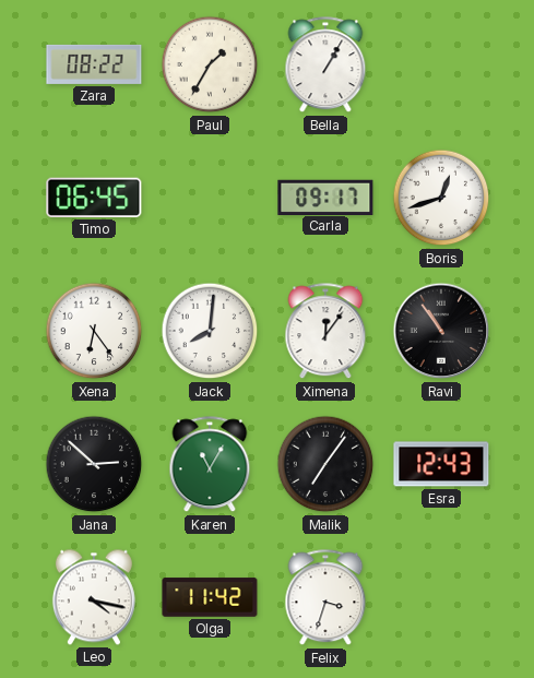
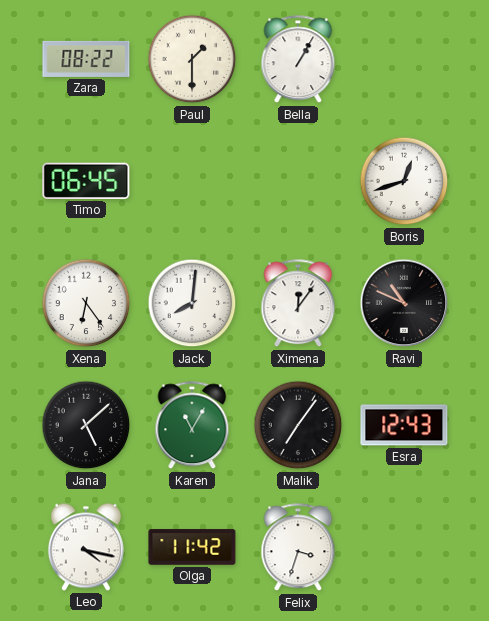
Paul: 1:35 -> 1:30
Carla: 09:17 -> none
Ravi: 10:54 -> 10:49
Jana: 2:52 -> 5:08
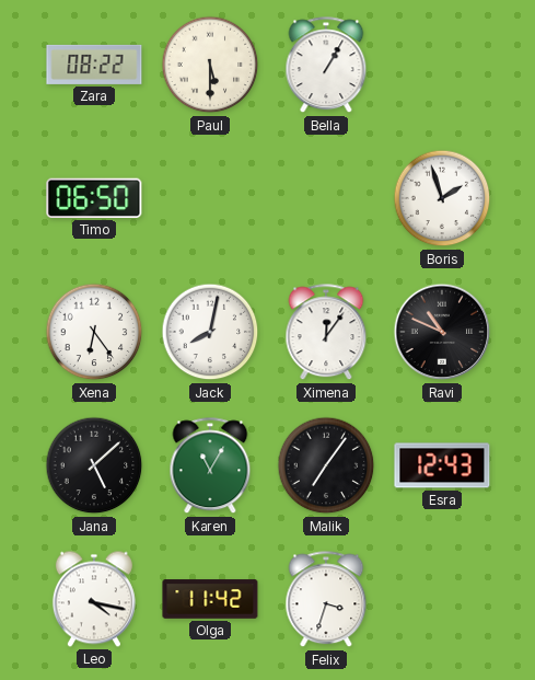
Paul: 1:30 -> 5:30
Timo: 06:45 -> 06:50
Boris: 12:42 -> 1:57
Jack: 8:01 -> 8:02
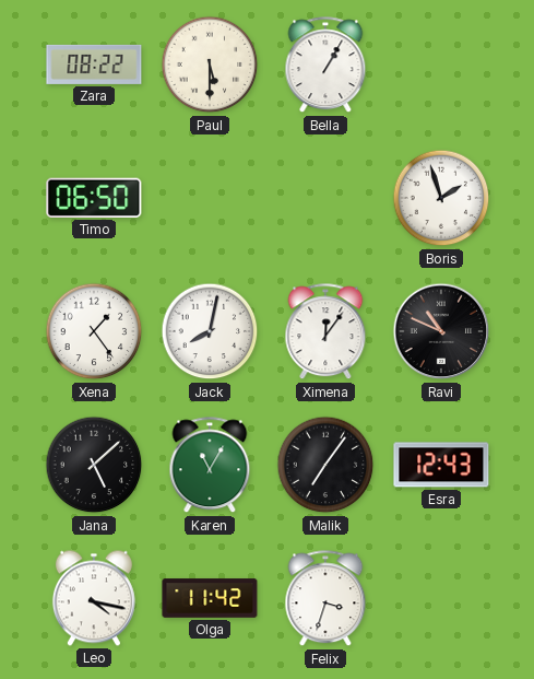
Xena: 6:24 -> 1:24
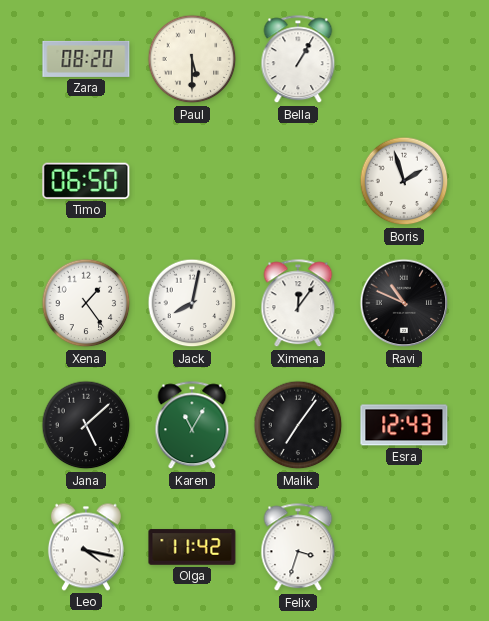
Zara: 08:22 -> 08:20
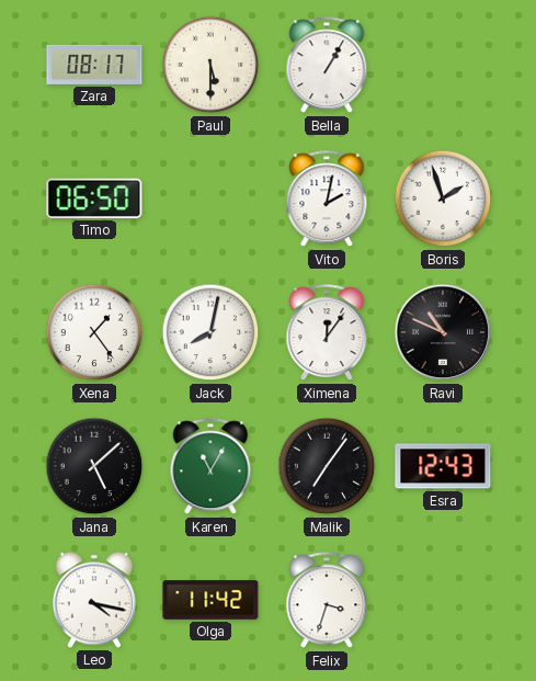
Zara: 08:20 -> 08:17
Vito: none -> 2:02
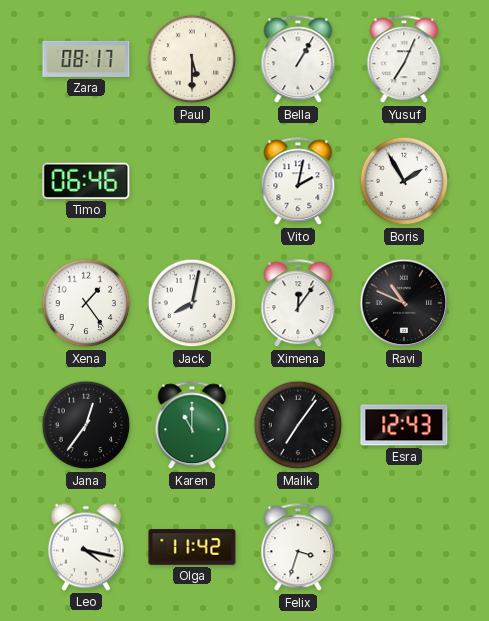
Yusuf: none -> 7:04
Timo: 06:50 -> 06:46
Boris: 1:57 -> 1:55
Jana: 5:08 -> 12:36
Karen: 11:05 -> 11:00
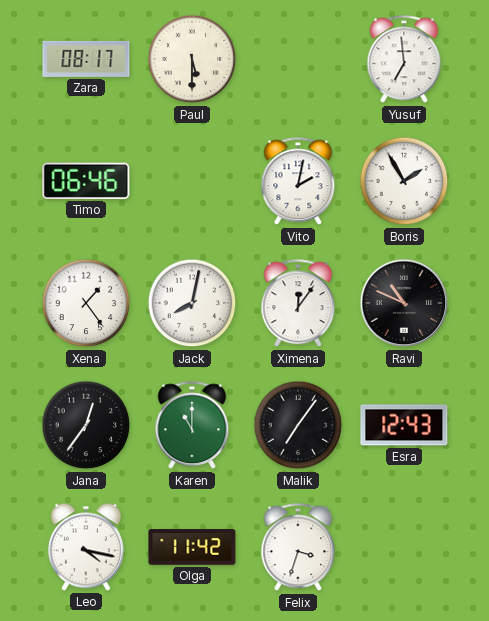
Bella: 1:05 -> none
Yusuf: 7:04 -> 6:59
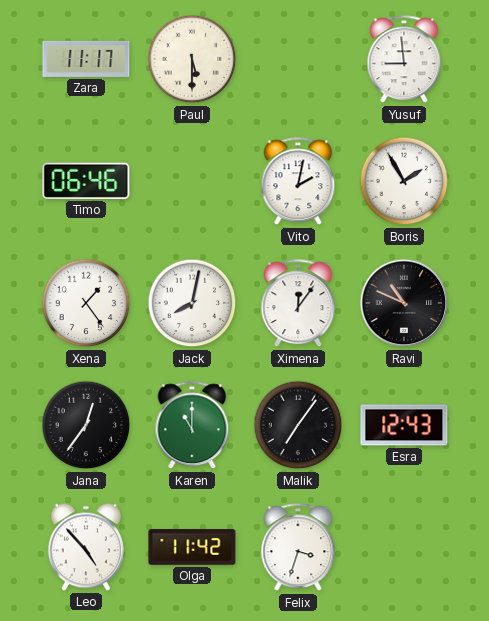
Zara: 08:17 -> 11:17
Yusuf: 6:59 -> 8:59
Leo: 4:17 -> 4:53
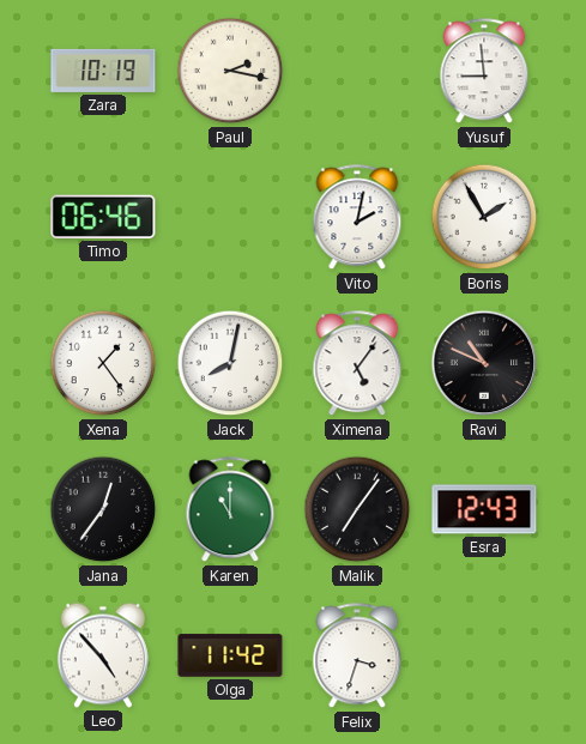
Zara: 11:17 -> 10:19
Paul: 5:30 -> 2:17
Ximena: 12:06 -> 5:06
